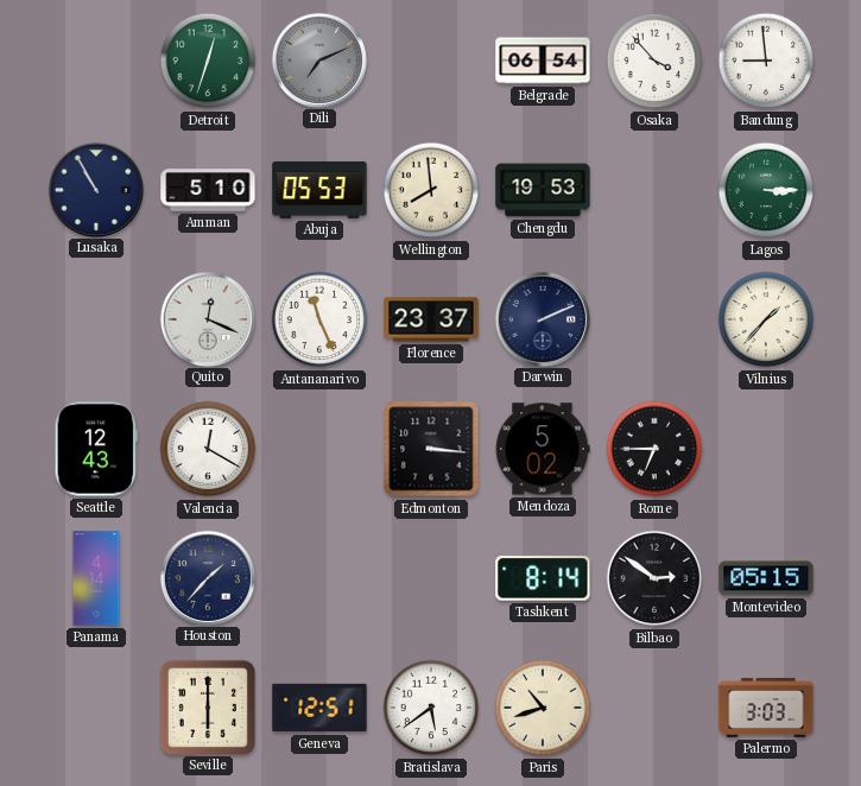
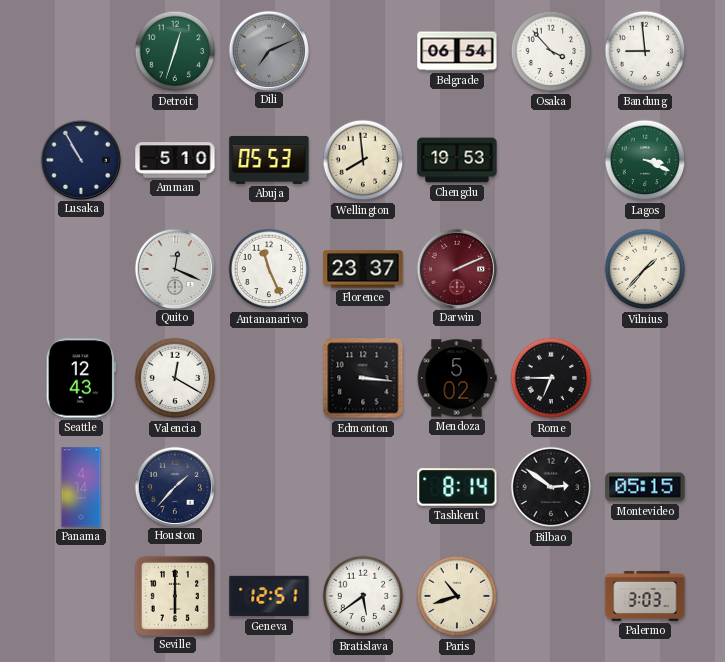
Lagos: 3:15 -> 3:19
Darwin dial: navy -> burgundy
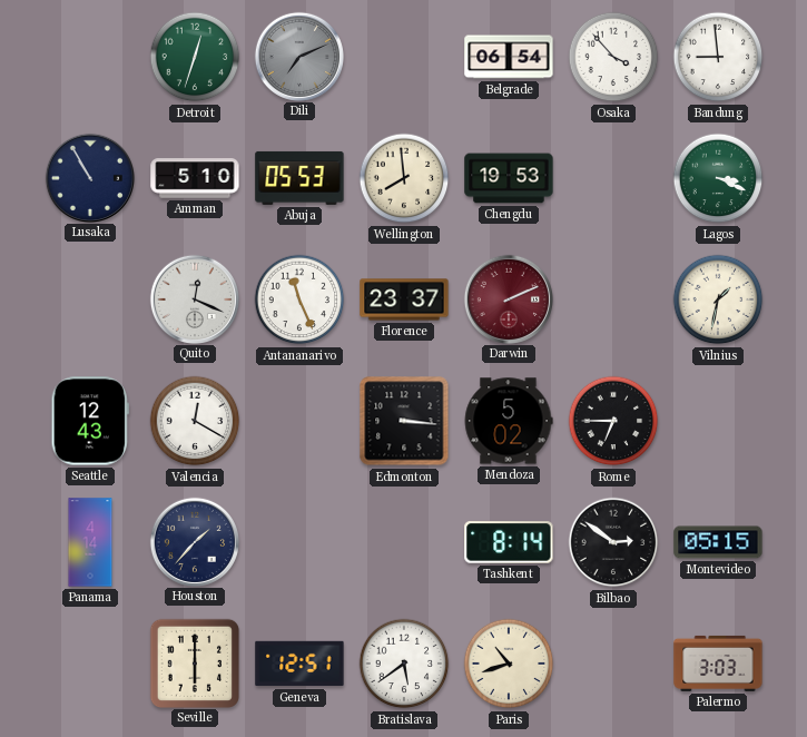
Vilnius: 1:37 -> 1:32
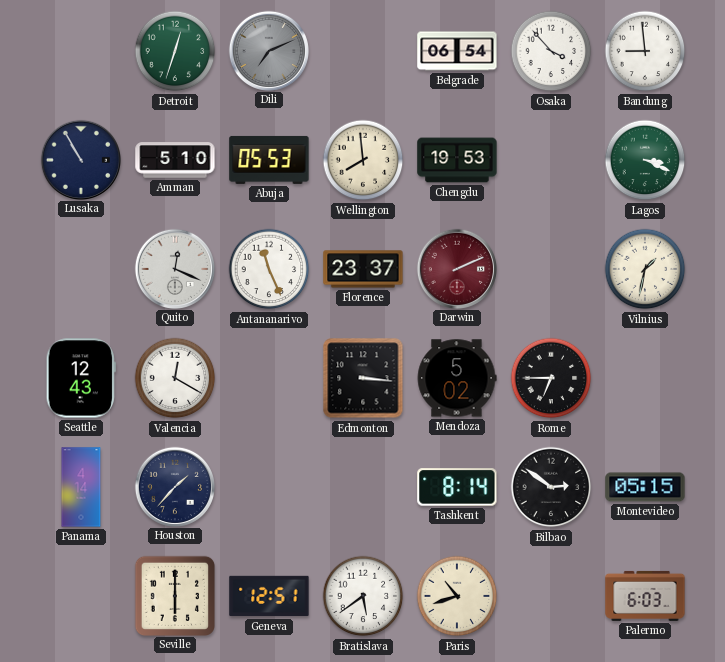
Palermo: 3:03 -> 6:03
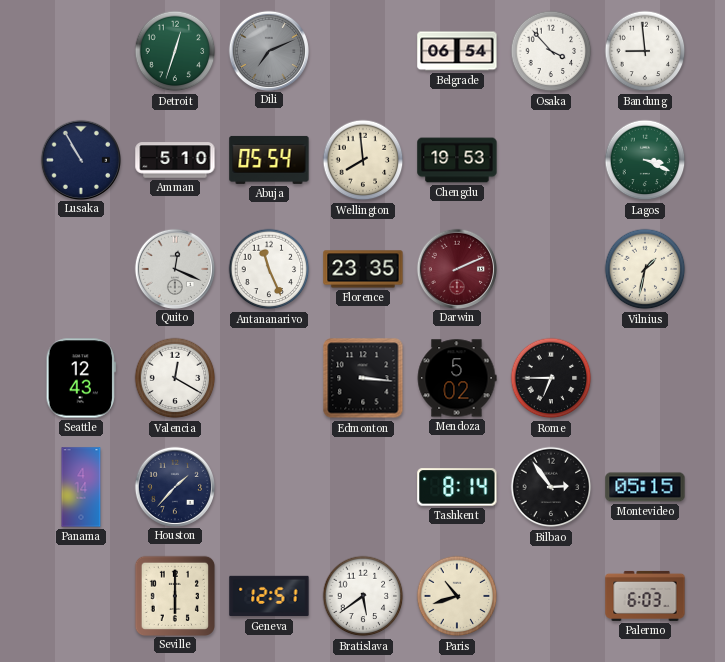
Abuja: 05:53 -> 05:54
Florence: 23:37 -> 23:35
Bilbao: 2:51 -> 2:54
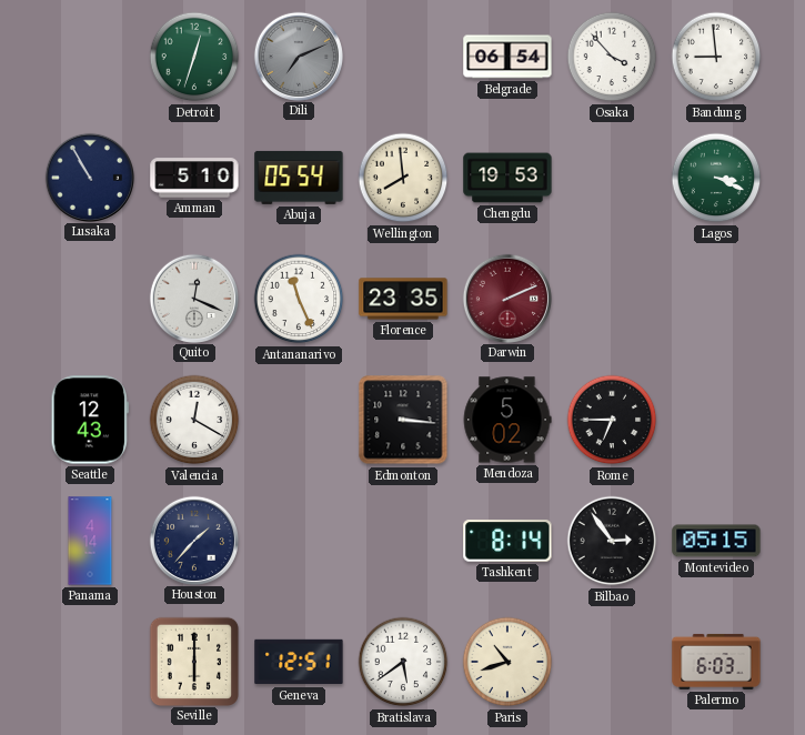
Vilnius: 1:32 -> none
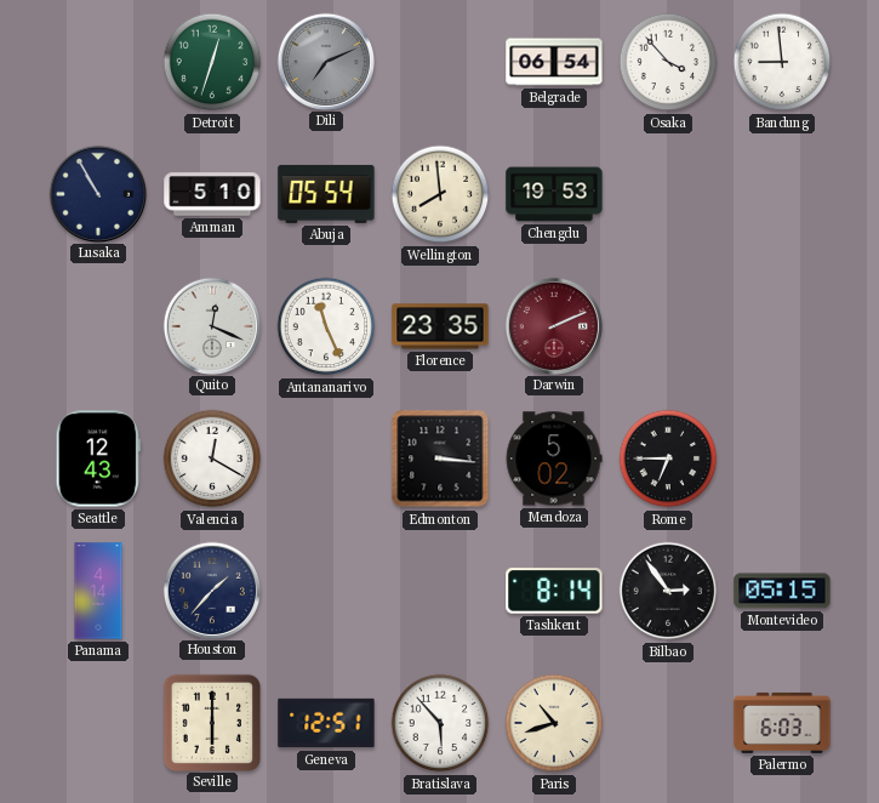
Lagos: 3:19 -> none
Bratislava: 5:39 -> 5:53
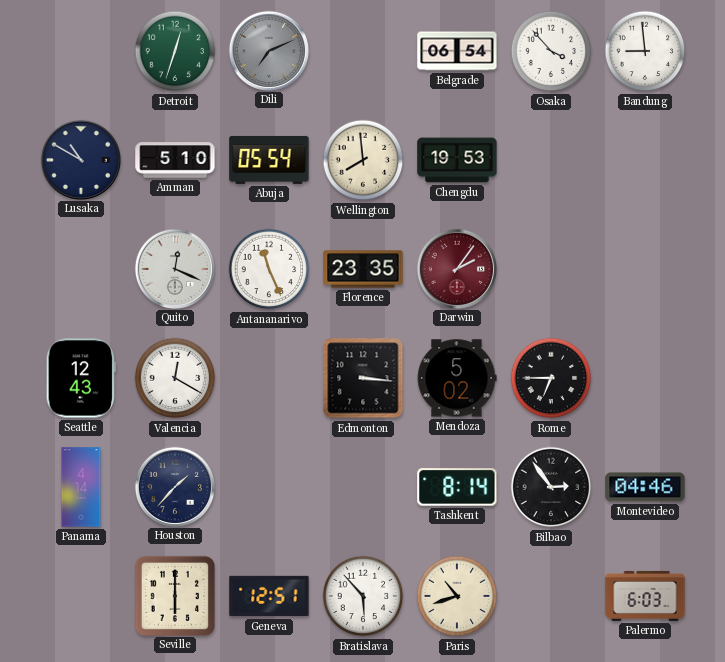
Lusaka: 10:55 -> 10:50
Darwin: 2:11 -> 2:06
Montevideo: 05:15 -> 04:46
